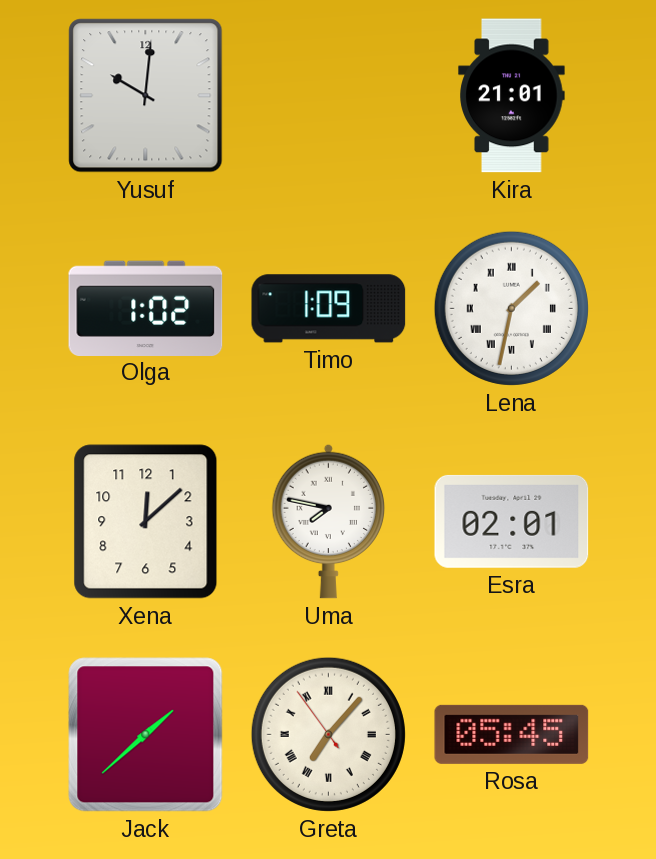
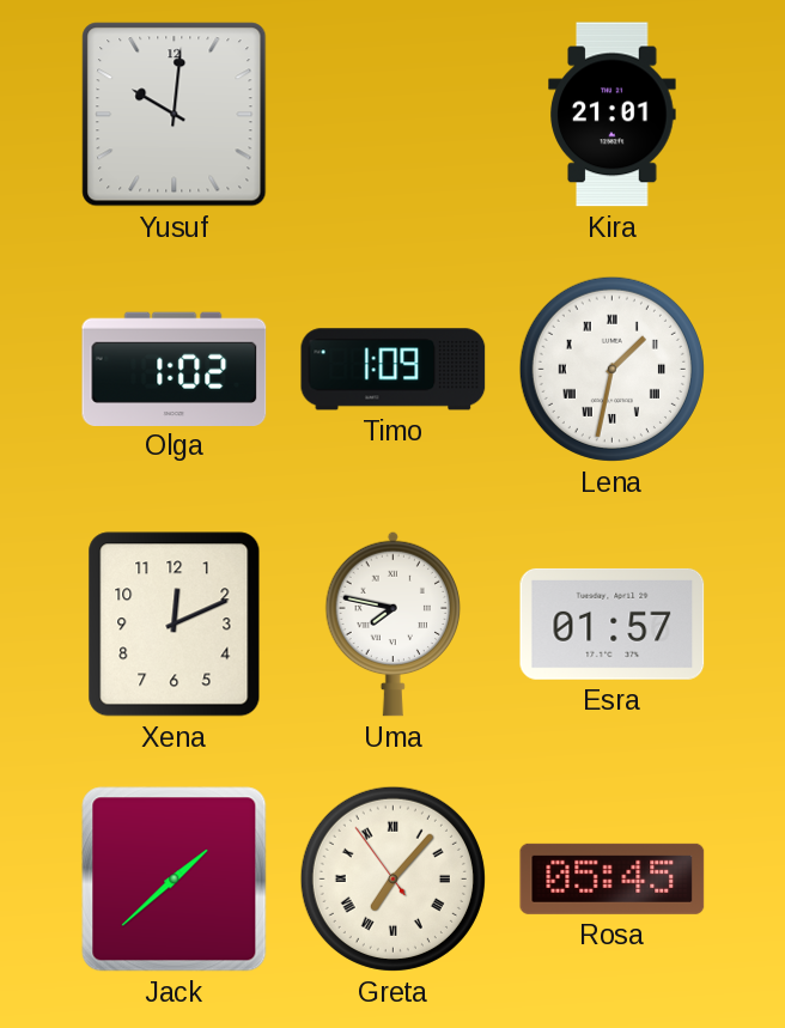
Xena: 12:08 -> 12:11
Esra: 02:01 -> 01:57
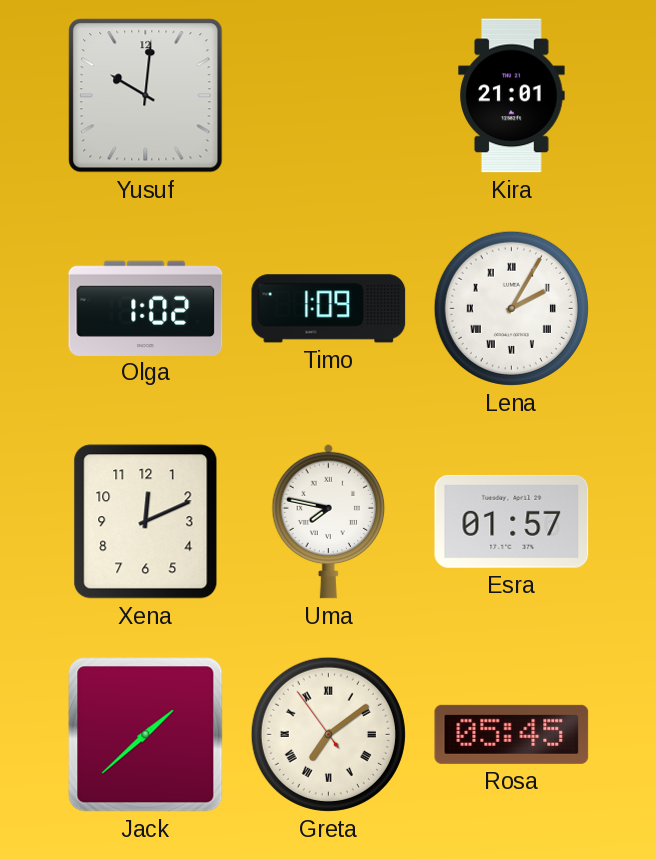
Lena: 1:32 -> 2:05
Greta: 7:06 -> 7:08
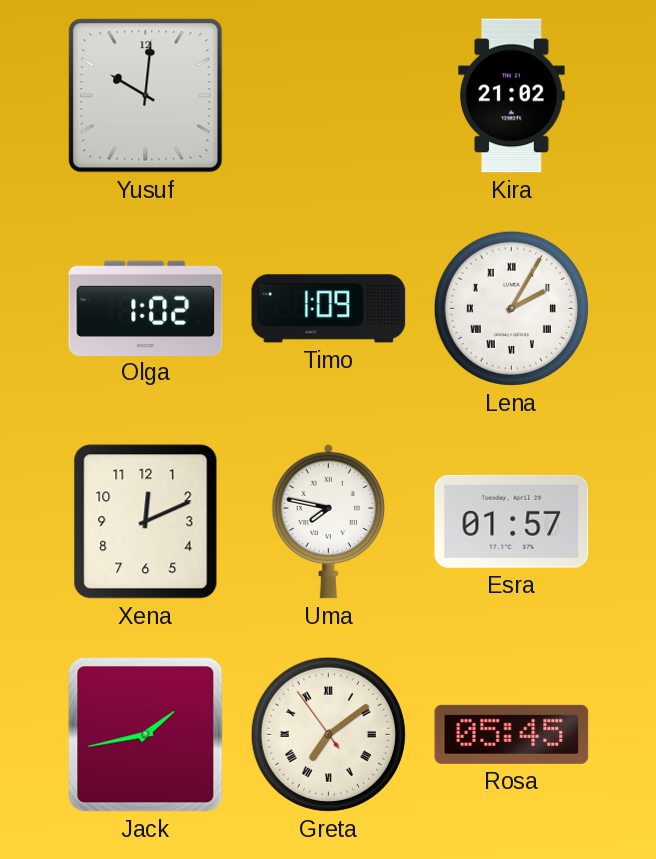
Kira: 21:01 -> 21:02
Jack: 1:38 -> 1:43
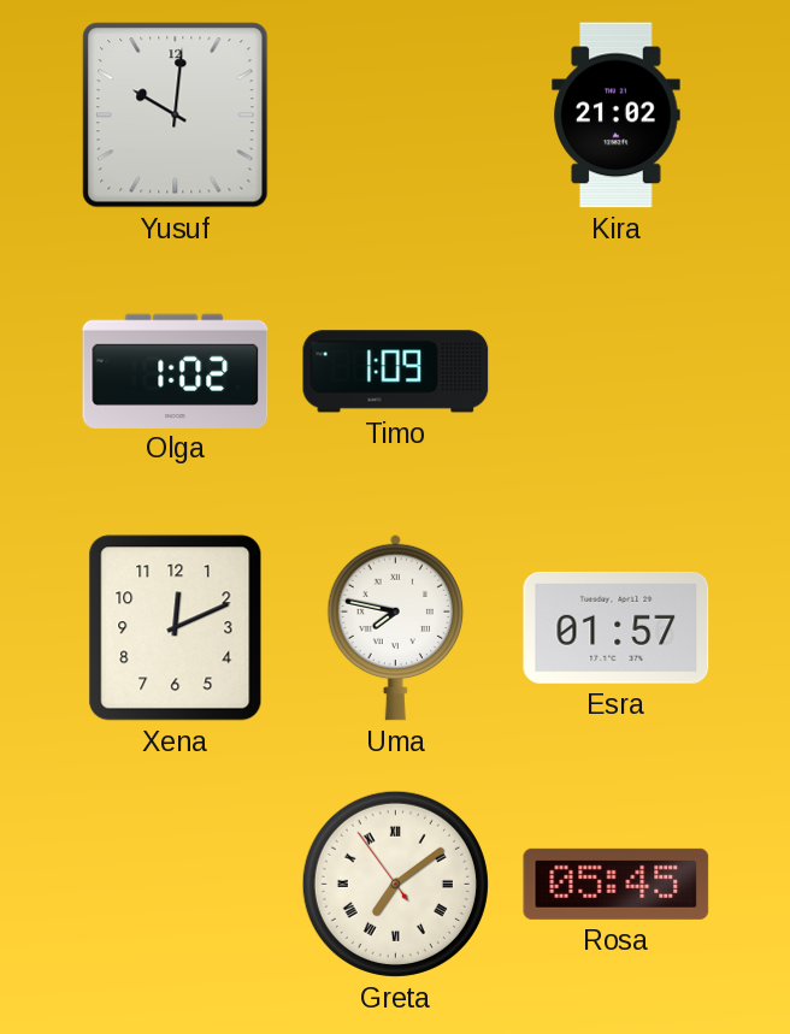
Lena: 2:05 -> none
Jack: 1:43 -> none
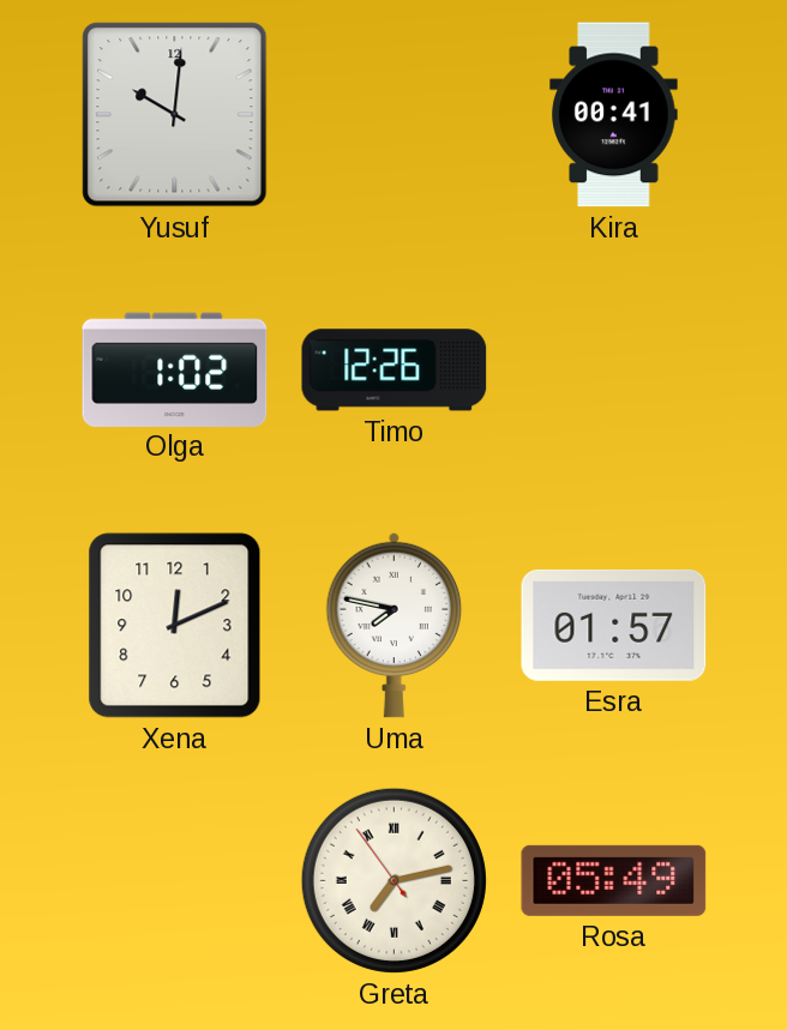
Kira: 21:02 -> 00:41
Timo: 1:09 -> 12:26
Greta: 7:08 -> 7:12
Rosa: 05:45 -> 05:49
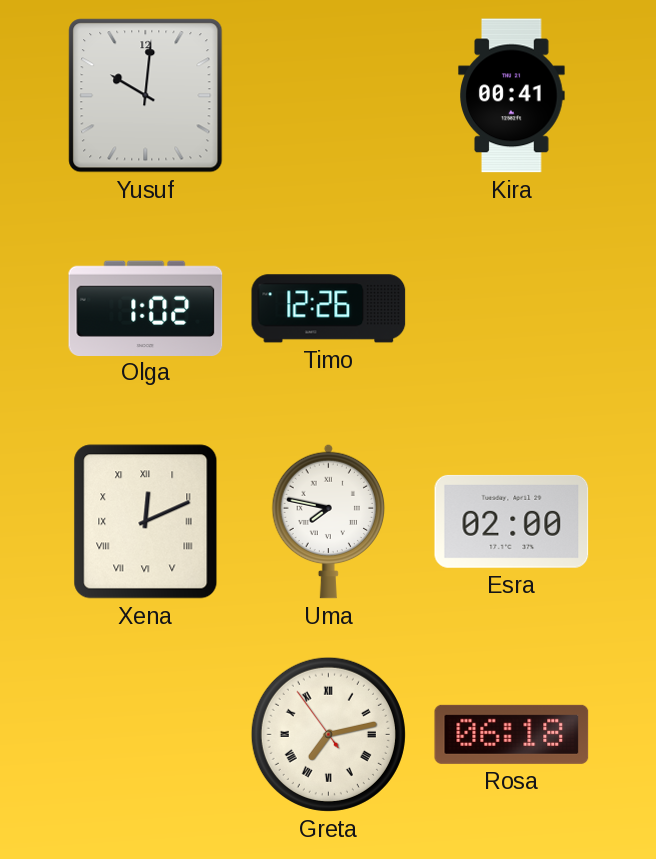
Xena numerals: Arabic -> Roman
Esra: 01:57 -> 02:00
Rosa: 05:49 -> 06:18
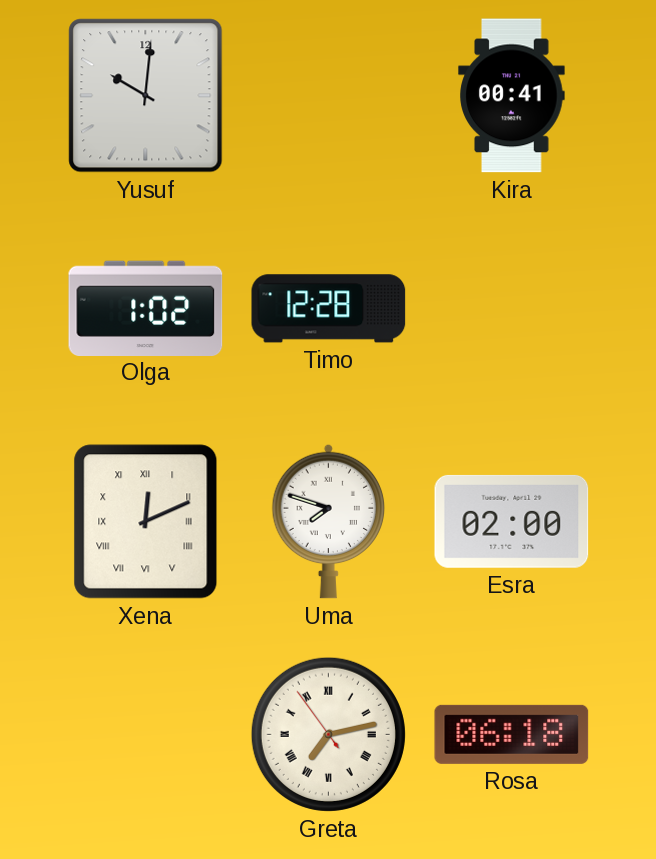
Timo: 12:26 -> 12:28
Uma: 7:47 -> 7:48
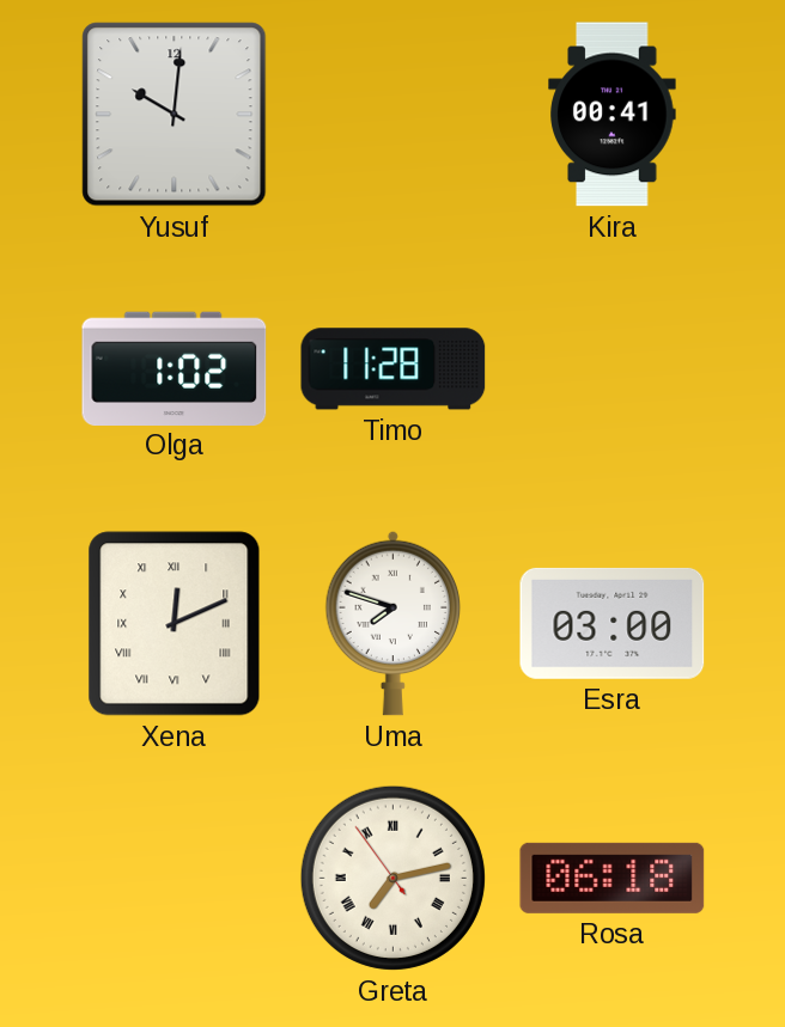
Timo: 12:28 -> 11:28
Esra: 02:00 -> 03:00
